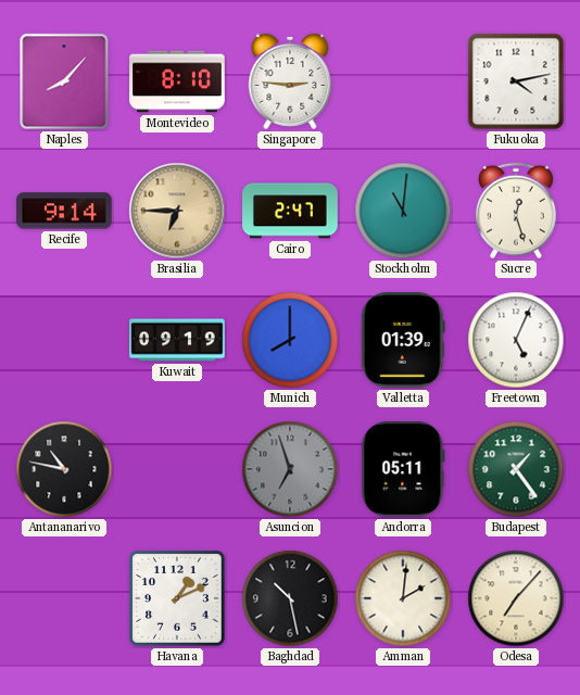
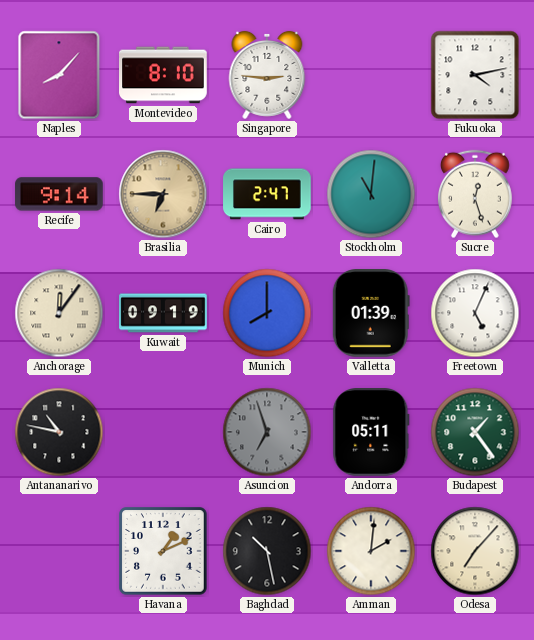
Anchorage: none -> 12:06
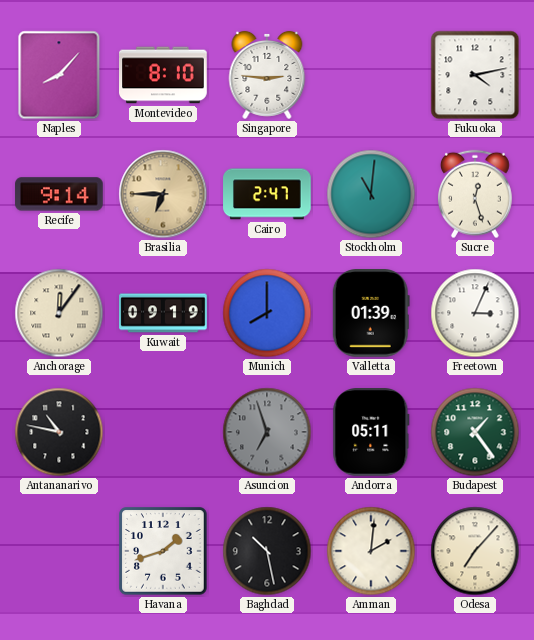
Freetown: 5:04 -> 3:04
Havana: 1:11 -> 1:42
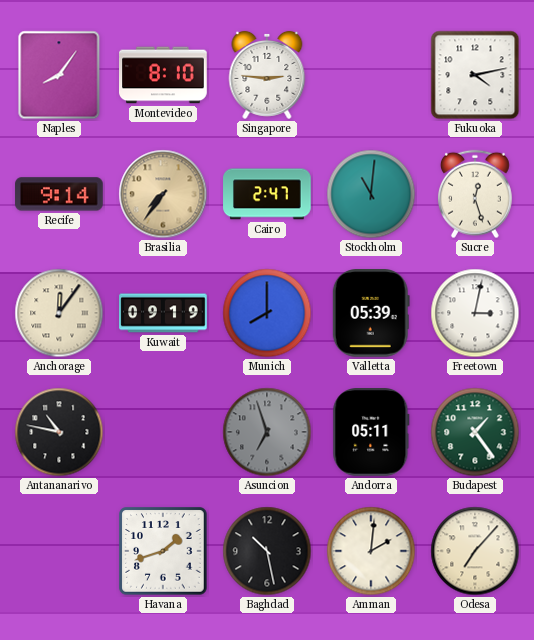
Naples: 8:07 -> 8:06
Brasilia: 6:45 -> 7:36
Valletta: 01:39 -> 05:39
Freetown: 3:04 -> 3:02
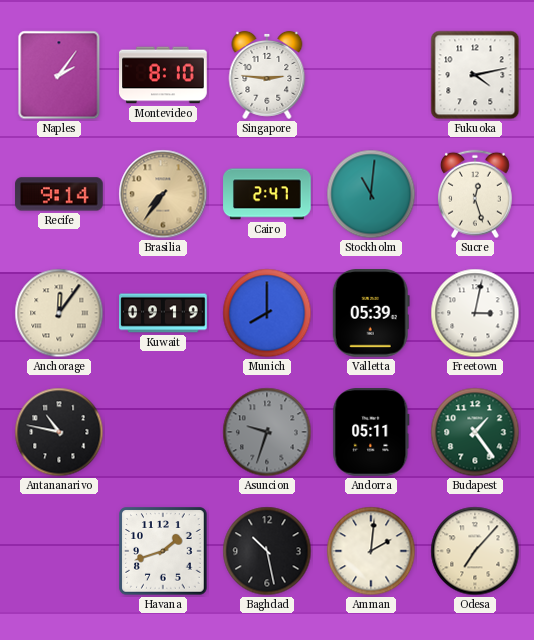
Naples: 8:06 -> 2:06
Asuncion: 6:57 -> 9:33
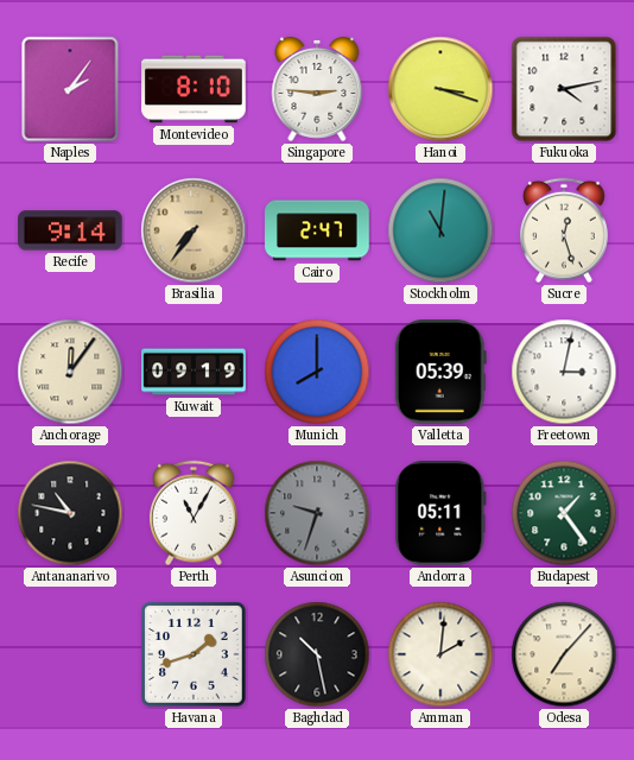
Hanoi: none -> 3:18
Perth: none -> 11:05
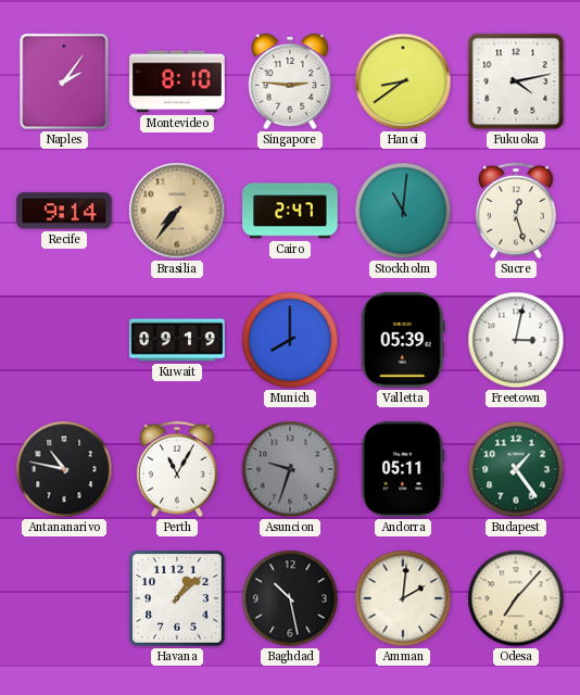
Hanoi: 3:18 -> 8:39
Anchorage: 12:06 -> none
Havana: 1:42 -> 1:08
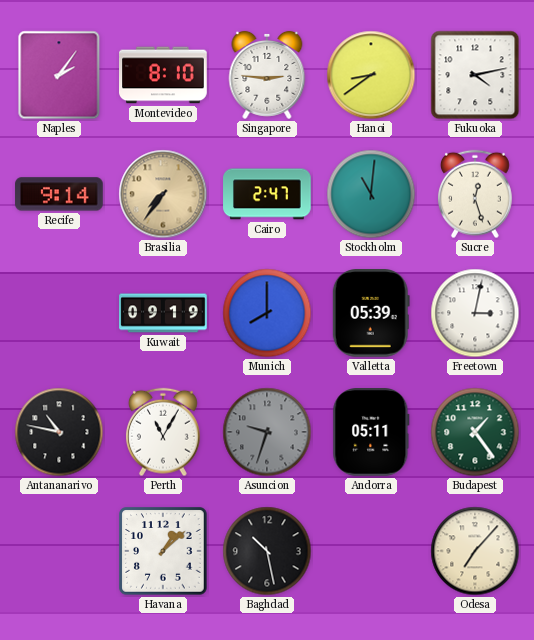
Amman: 2:01 -> none
